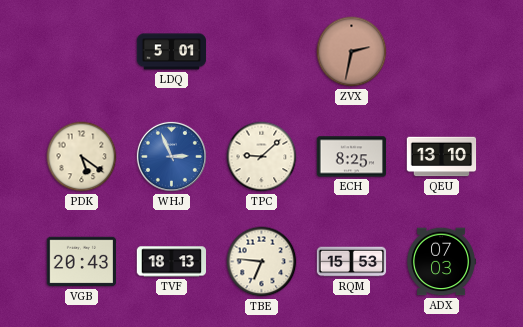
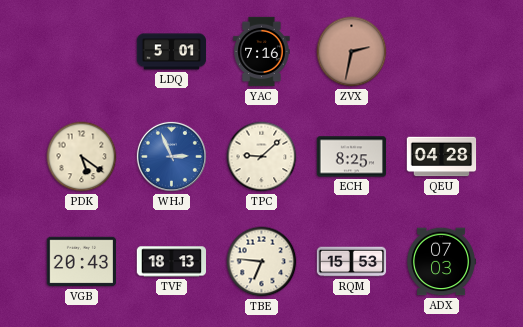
YAC: none -> 7:16
QEU: 13:10 -> 04:28
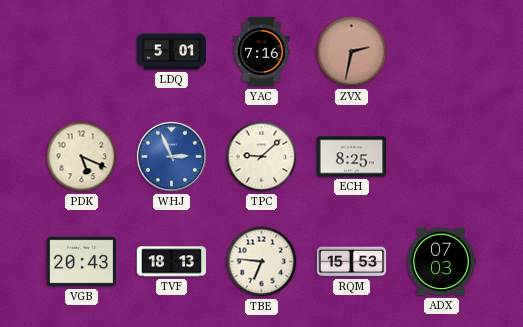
PDK: 5:21 -> 5:19
QEU: 04:28 -> none
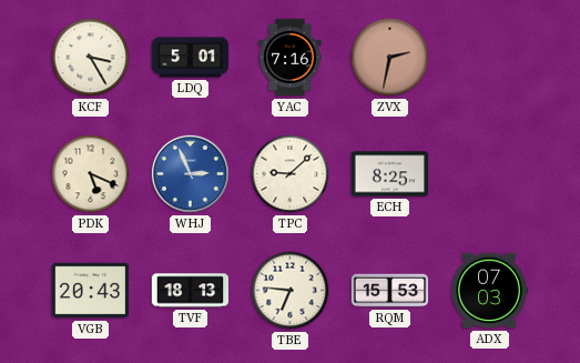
KCF: none -> 3:25
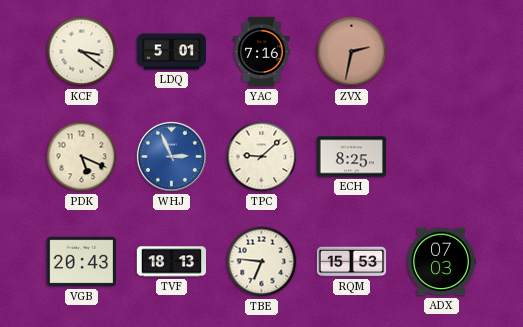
KCF: 3:25 -> 3:21
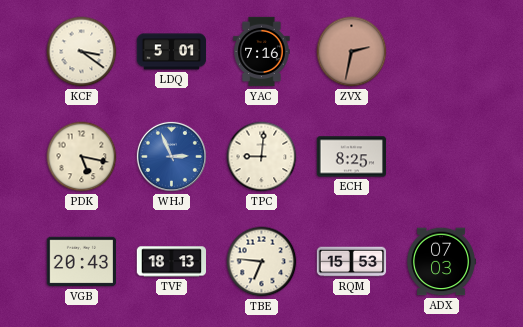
PDK: 5:19 -> 5:17
TPC: 9:08 -> 9:01
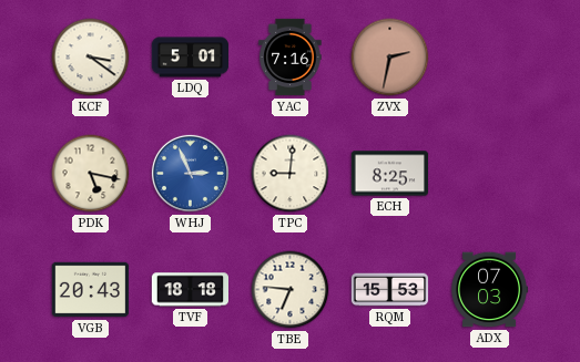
TVF: 18:13 -> 18:18
